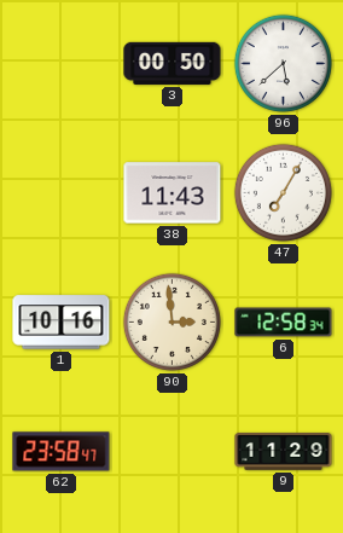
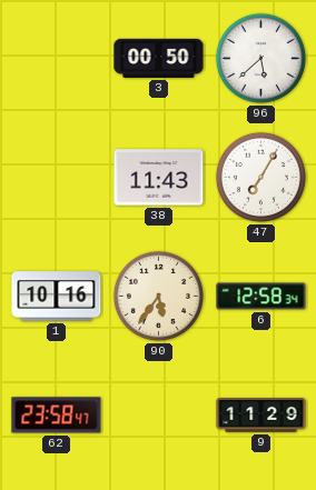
90: 2:59 -> 5:36
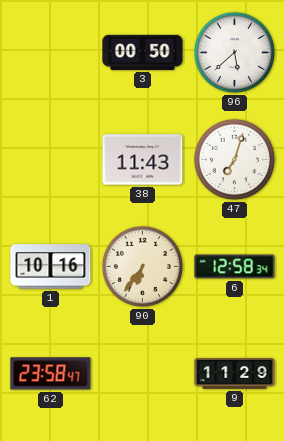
47: 7:05 -> 7:03
90: 5:36 -> 6:36
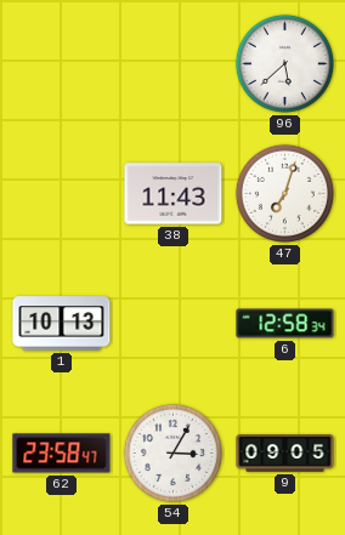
3: 00:50 -> none
1: 10:16 -> 10:13
90: 6:36 -> none
54: none -> 3:05
9: 11:29 -> 09:05
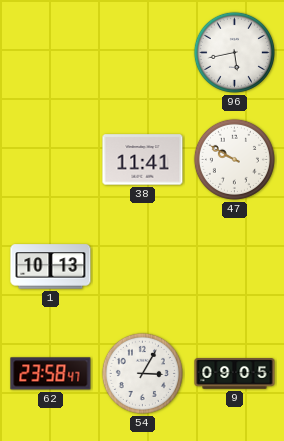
96: 5:38 -> 5:43
38: 11:43 -> 11:41
47: 7:03 -> 9:50
6: 12:58 -> none
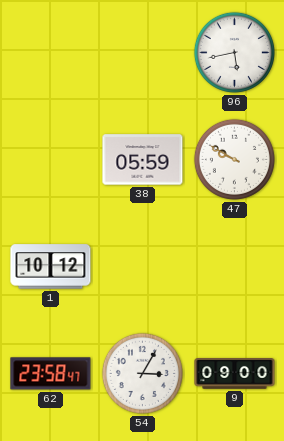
38: 11:41 -> 05:59
1: 10:13 -> 10:12
9: 09:05 -> 09:00
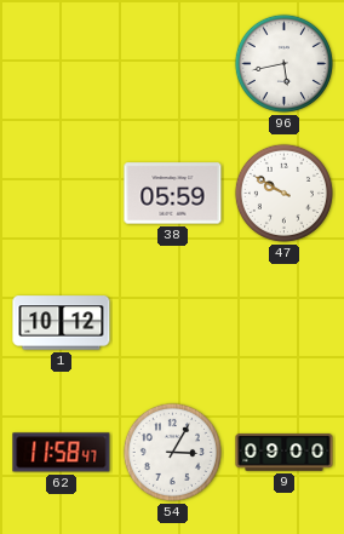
62: 23:58 -> 11:58
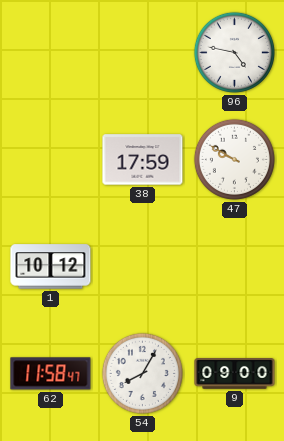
96: 5:43 -> 4:47
38: 05:59 -> 17:59
54: 3:05 -> 8:05
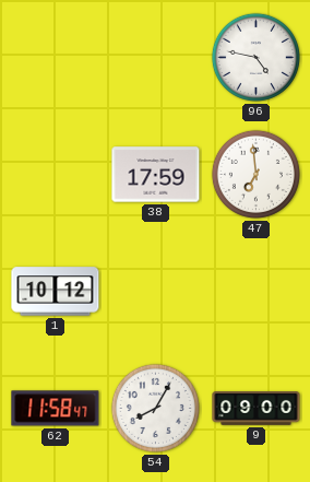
47: 9:50 -> 6:59
